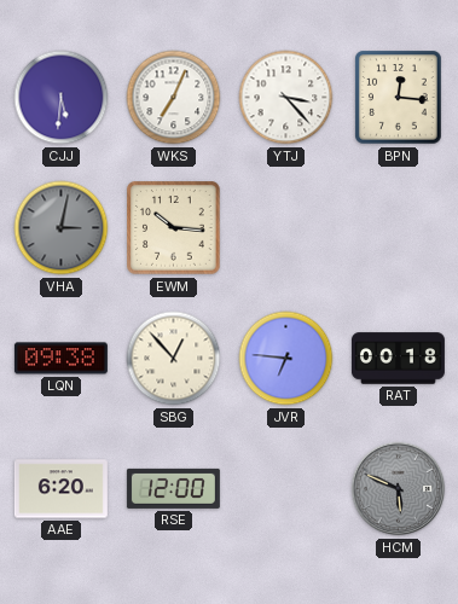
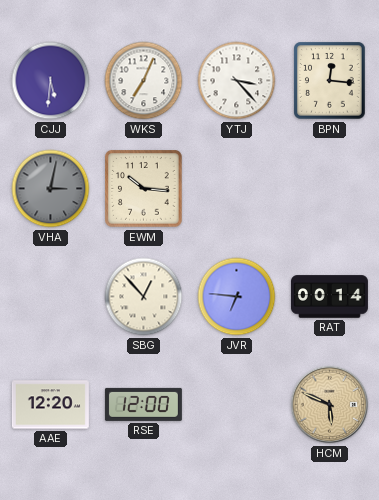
LQN: 09:38 -> none
RAT: 00:18 -> 00:14
AAE: 6:20 -> 12:20
HCM dial: grey -> champagne
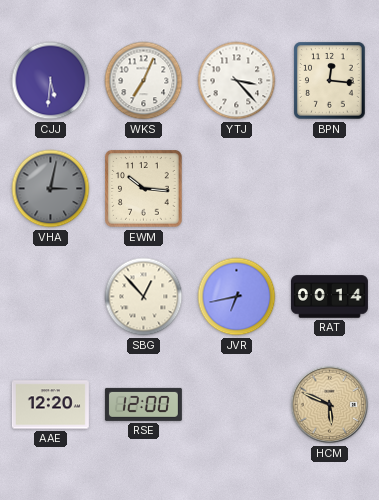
JVR: 6:46 -> 6:43
